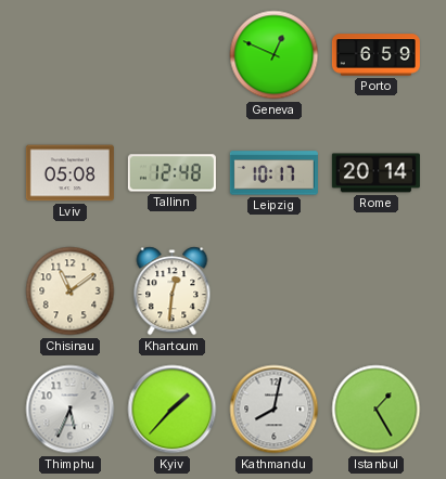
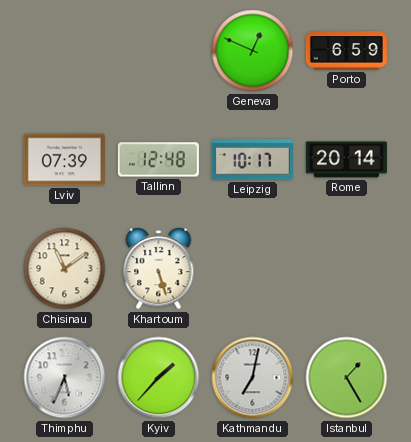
Lviv: 05:08 -> 07:39
Khartoum: 12:31 -> 5:27
Kathmandu: 8:02 -> 7:02
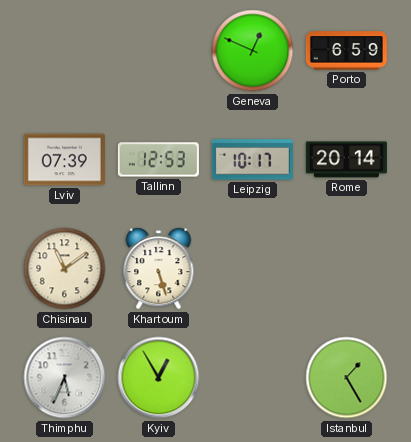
Tallinn: 12:48 -> 12:53
Kyiv: 1:37 -> 12:55
Kathmandu: 7:02 -> none
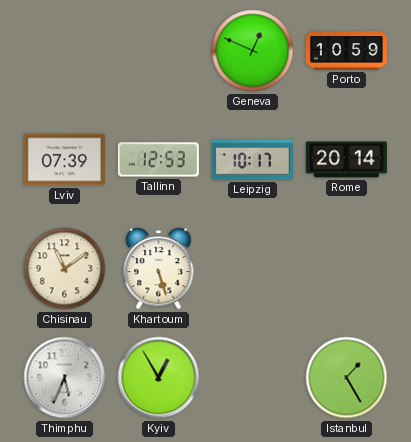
Porto: 6:59 -> 10:59
